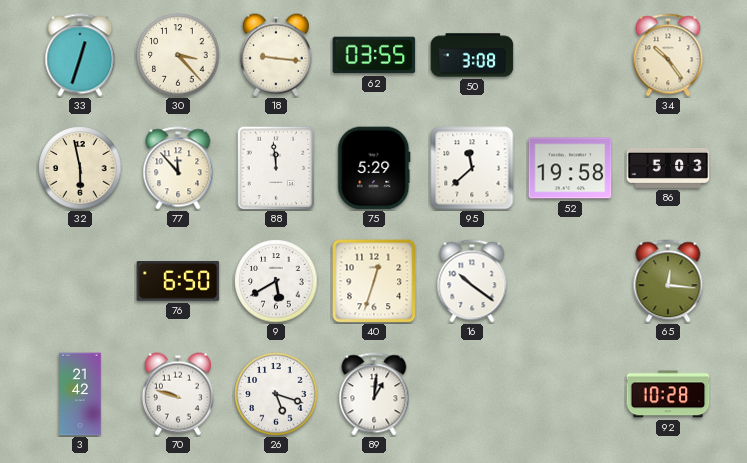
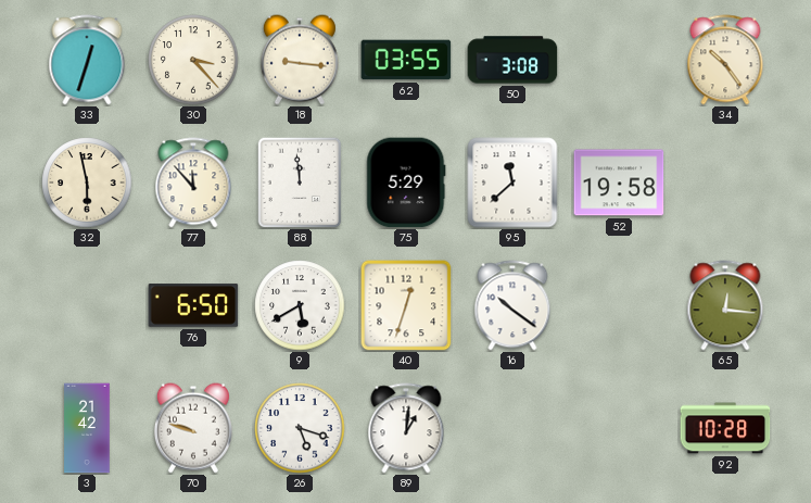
86: 5:03 -> none
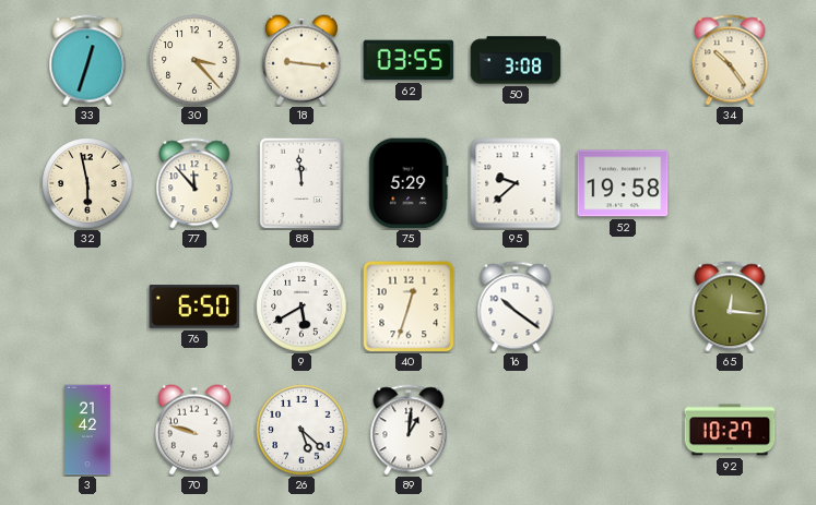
95: 11:38 -> 9:38
26: 5:18 -> 5:22
92: 10:28 -> 10:27
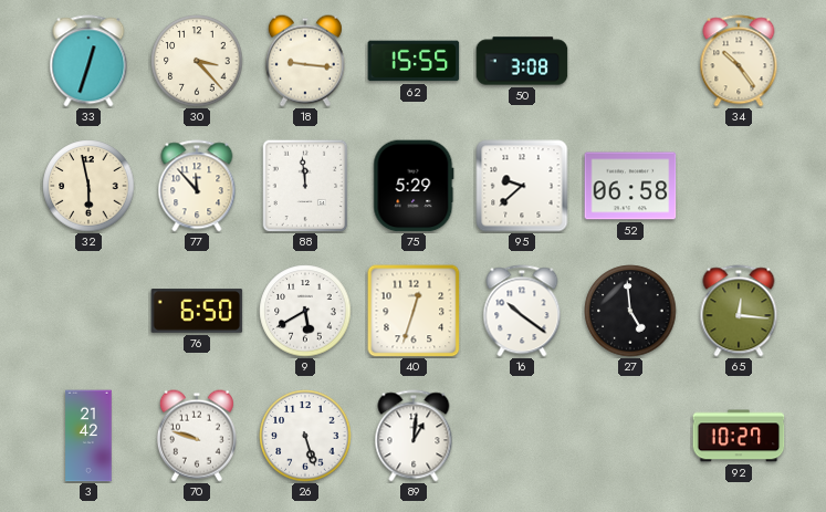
62: 03:55 -> 15:55
52: 19:58 -> 06:58
27: none -> 4:59
26: 5:22 -> 5:27
